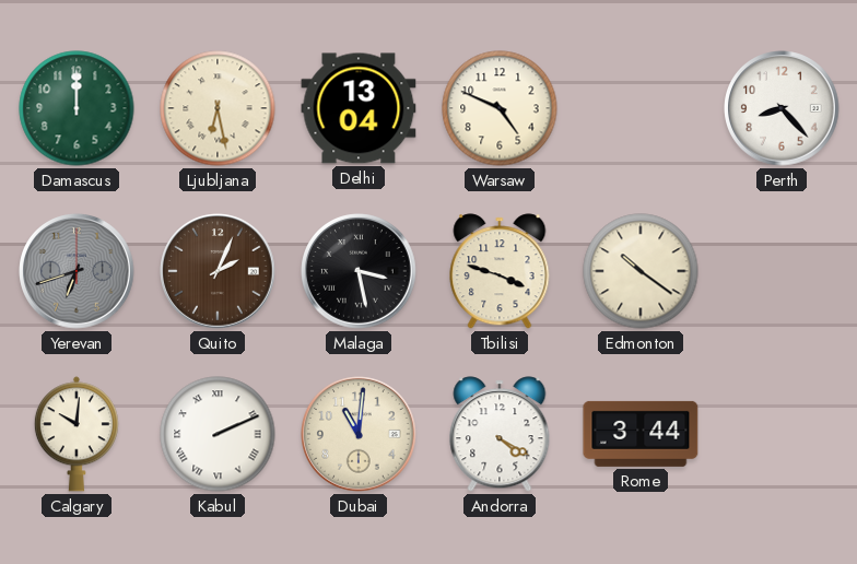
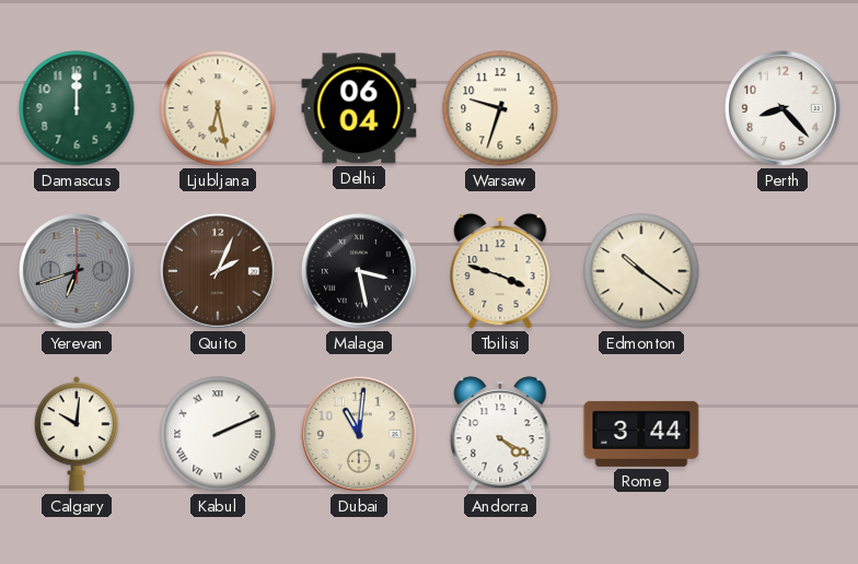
Delhi: 13:04 -> 06:04
Warsaw: 4:49 -> 9:33
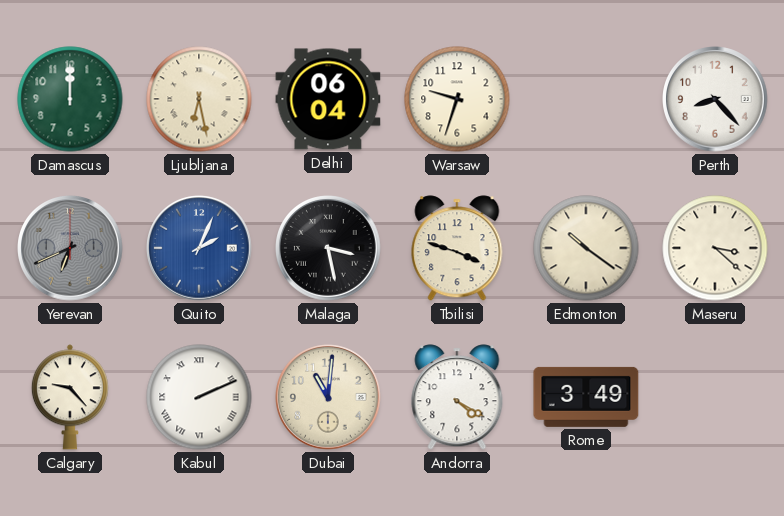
Yerevan: 6:42 -> 6:41
Quito dial: brown -> blue
Maseru: none -> 3:22
Calgary: 10:01 -> 9:23
Rome: 3:44 -> 3:49
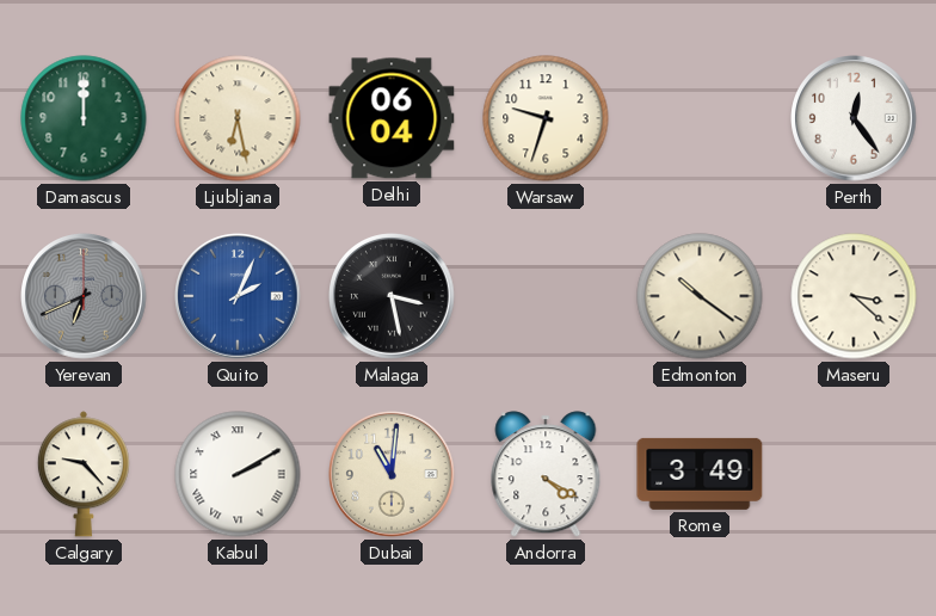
Perth: 8:23 -> 12:24
Tbilisi: 3:48 -> none
Kabul: 2:11 -> 2:10
